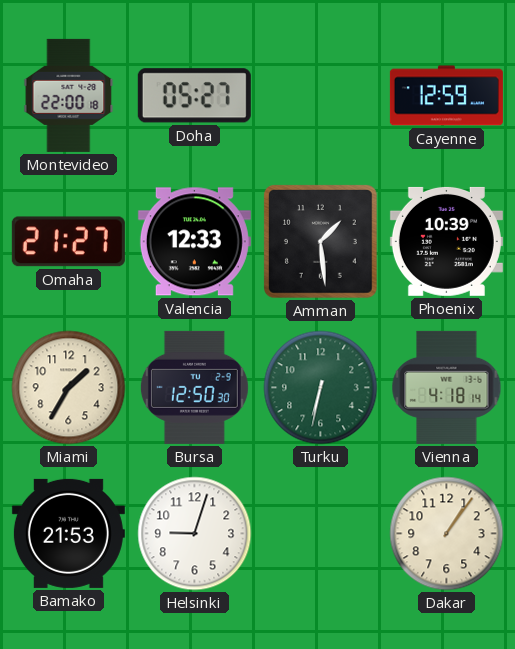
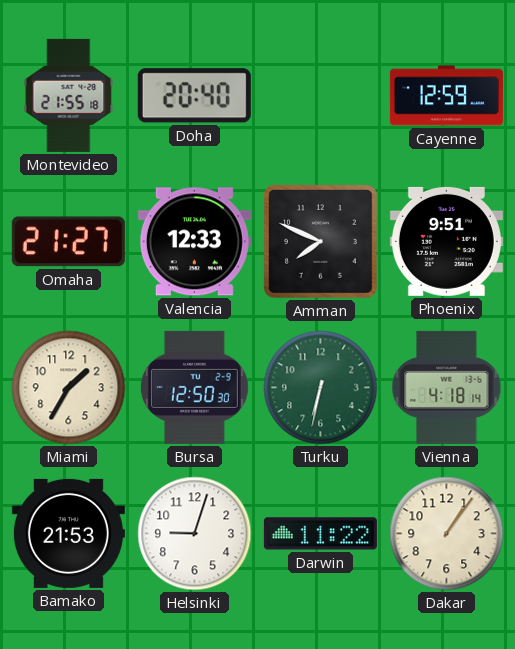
Montevideo: 22:00 -> 21:55
Doha: 05:27 -> 20:40
Amman: 1:29 -> 7:49
Phoenix: 10:39 -> 9:51
Darwin: none -> 11:22
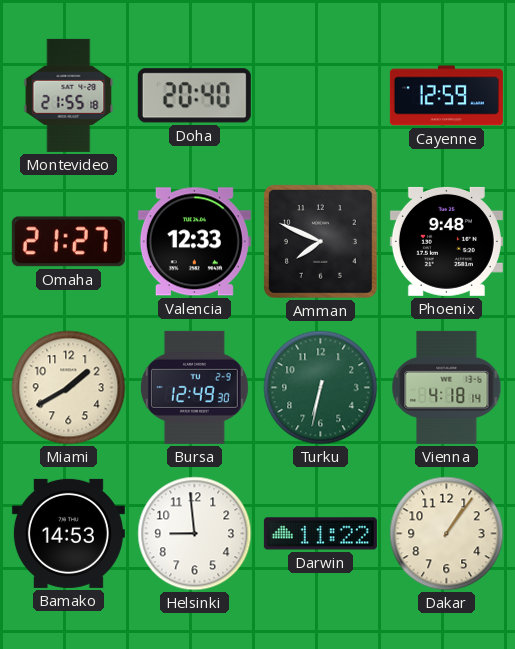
Phoenix: 9:51 -> 9:48
Miami: 1:35 -> 1:40
Bursa: 12:50 -> 12:49
Bamako: 21:53 -> 14:53
Helsinki: 9:03 -> 8:59
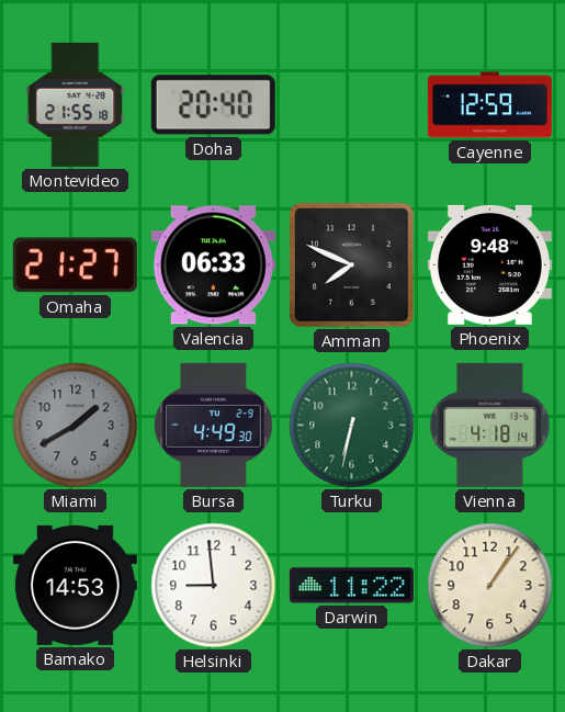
Valencia: 12:33 -> 06:33
Miami dial: cream -> grey
Bursa: 12:49 -> 4:49
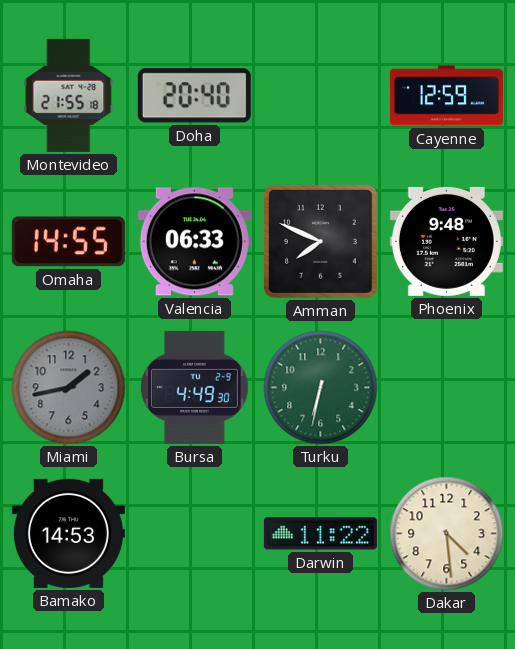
Omaha: 21:27 -> 14:55
Miami: 1:40 -> 1:43
Vienna: 4:18 -> none
Helsinki: 8:59 -> none
Dakar: 1:06 -> 4:29
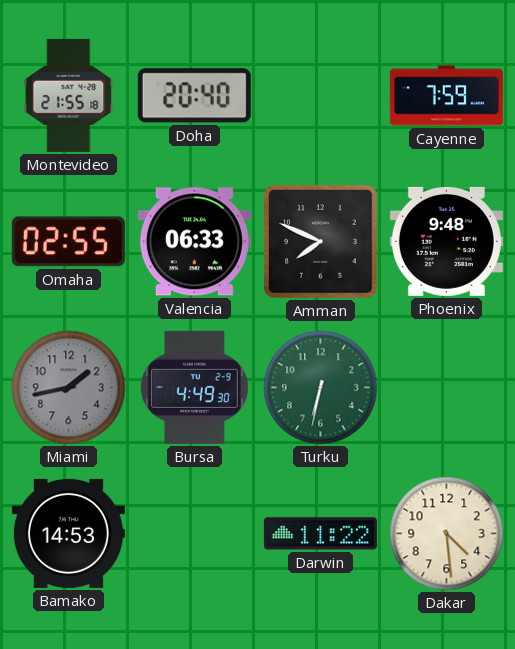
Cayenne: 12:59 -> 7:59
Omaha: 14:55 -> 02:55
